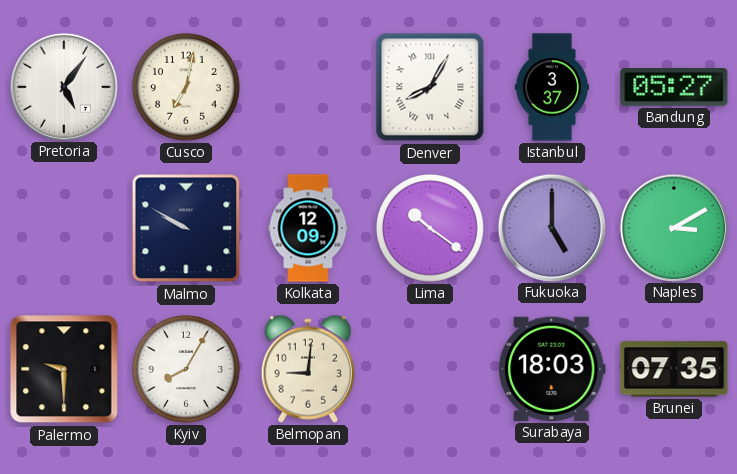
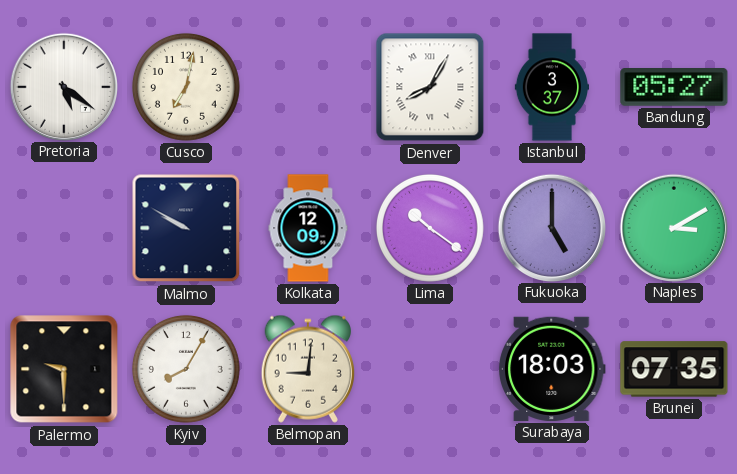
Pretoria: 5:06 -> 5:21
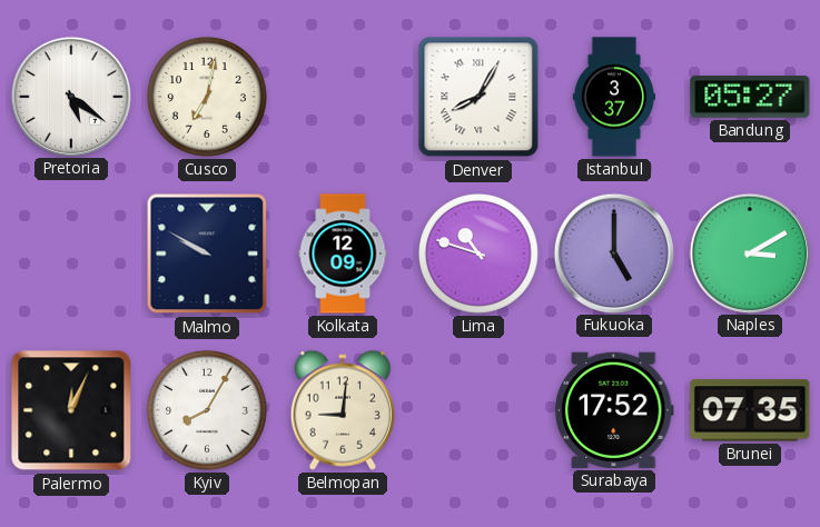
Lima: 10:21 -> 10:48
Palermo: 9:30 -> 12:04
Surabaya: 18:03 -> 17:52
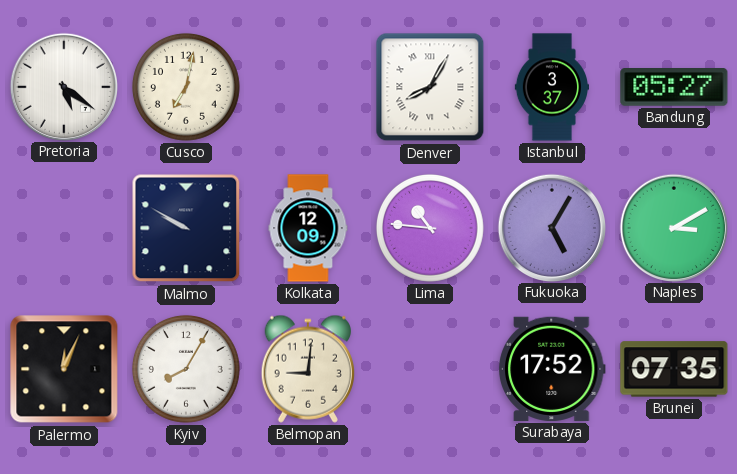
Lima: 10:48 -> 10:46
Fukuoka: 5:00 -> 5:05
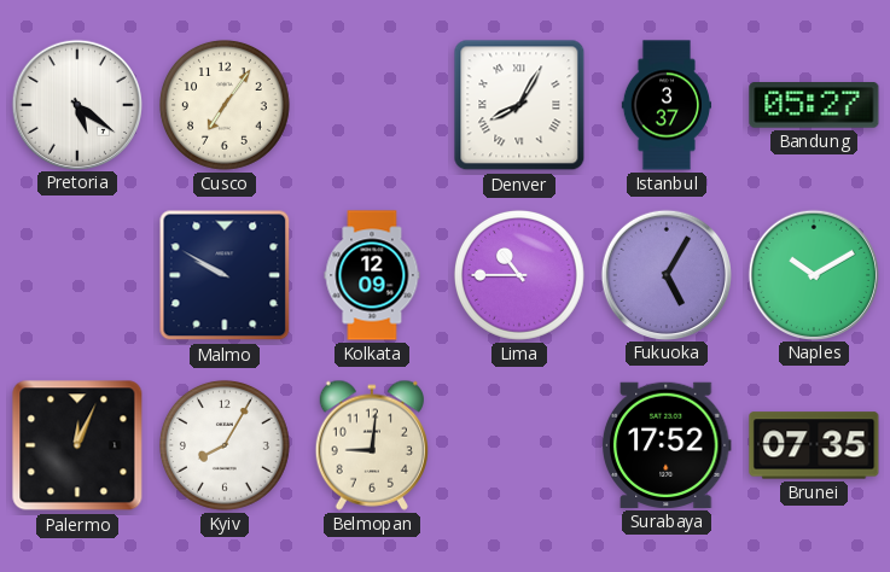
Cusco: 7:02 -> 7:06
Lima: 10:46 -> 10:45
Naples: 3:10 -> 10:10
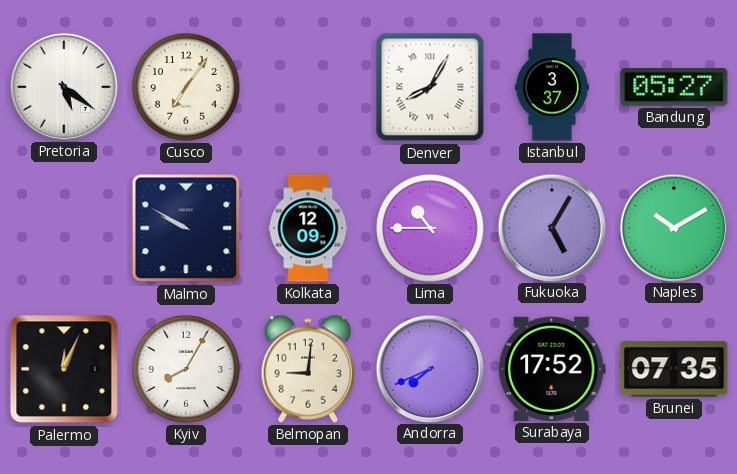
Andorra: none -> 7:41
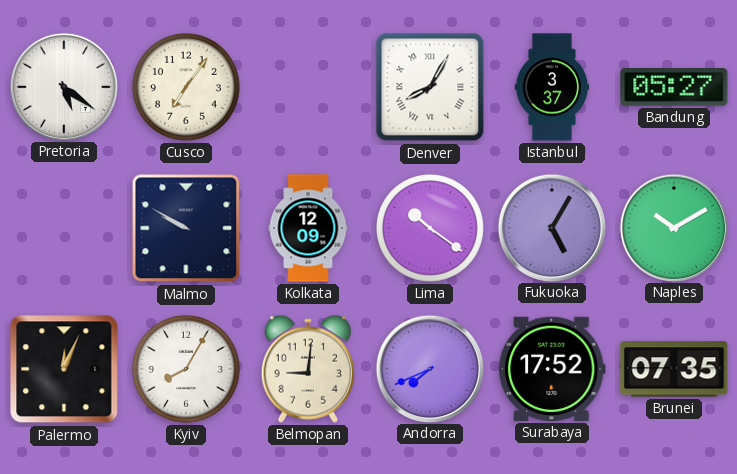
Lima: 10:45 -> 10:21
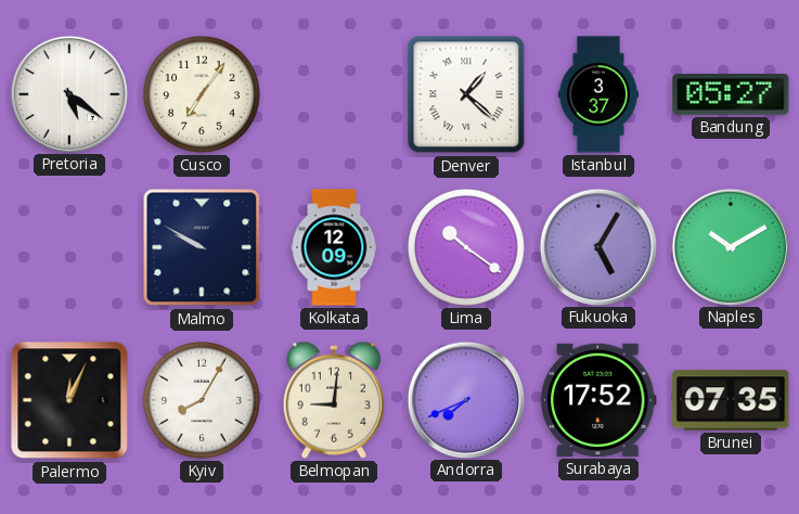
Denver: 8:05 -> 1:22
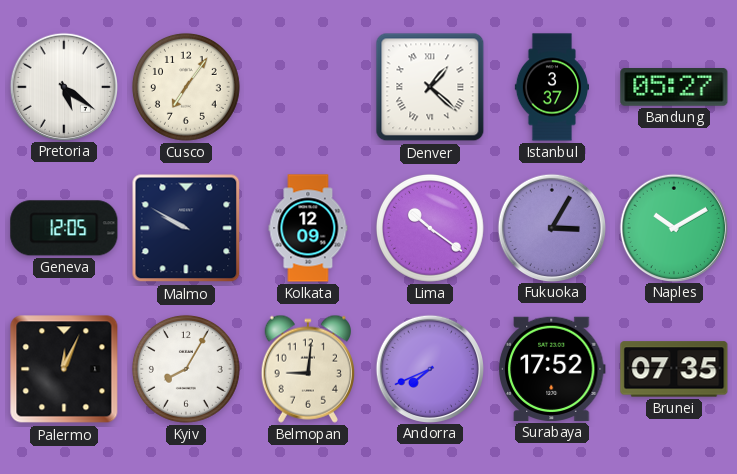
Geneva: none -> 12:05
Fukuoka: 5:05 -> 3:05
